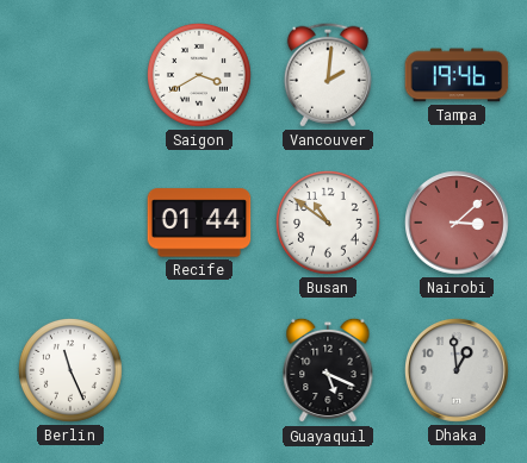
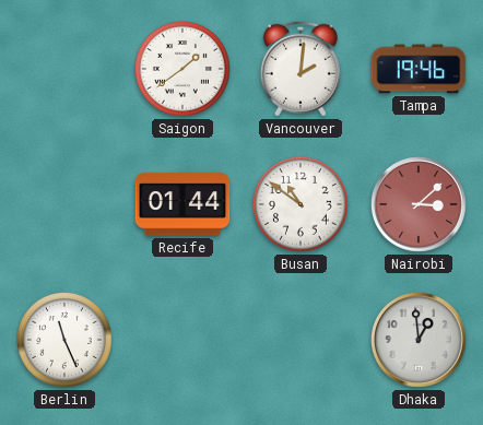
Saigon: 3:40 -> 1:39
Guayaquil: 5:19 -> none
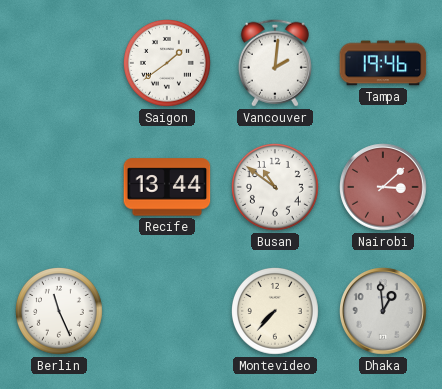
Recife: 01:44 -> 13:44
Montevideo: none -> 7:37
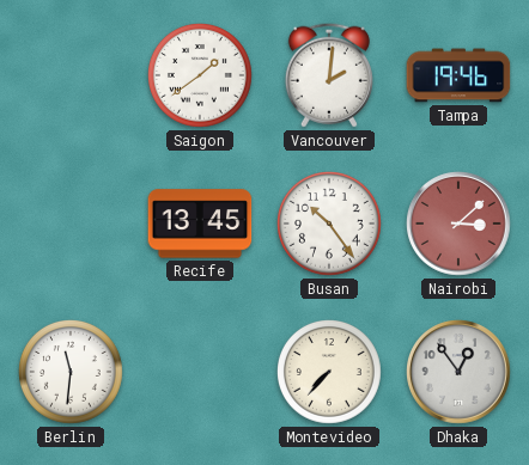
Recife: 13:44 -> 13:45
Busan: 10:51 -> 10:24
Berlin: 11:26 -> 11:31
Dhaka: 12:59 -> 12:54
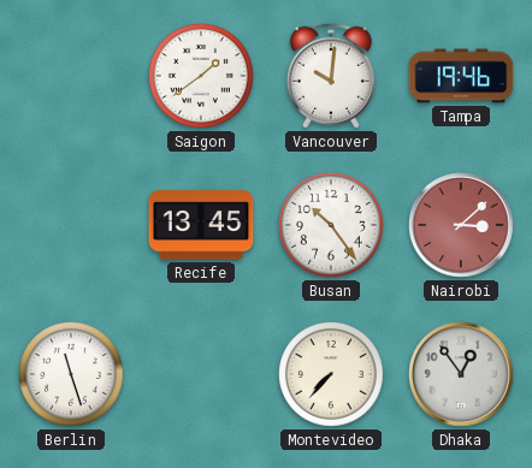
Vancouver: 2:01 -> 10:01
Berlin: 11:31 -> 11:27
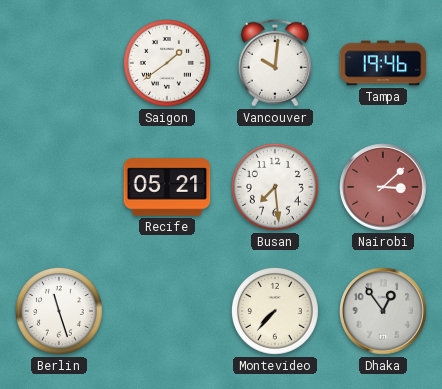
Recife: 13:45 -> 05:21
Busan: 10:24 -> 7:29
